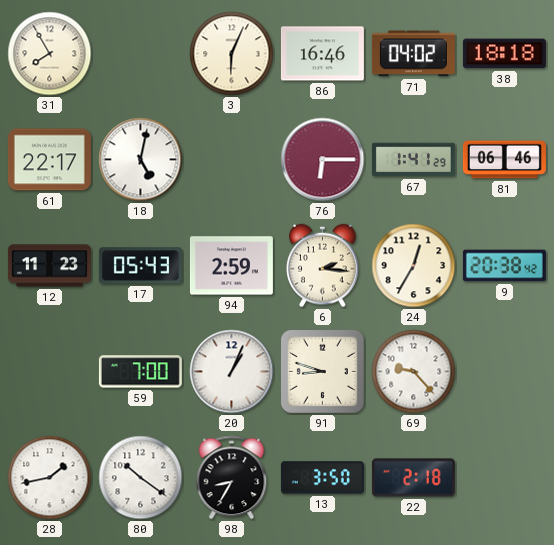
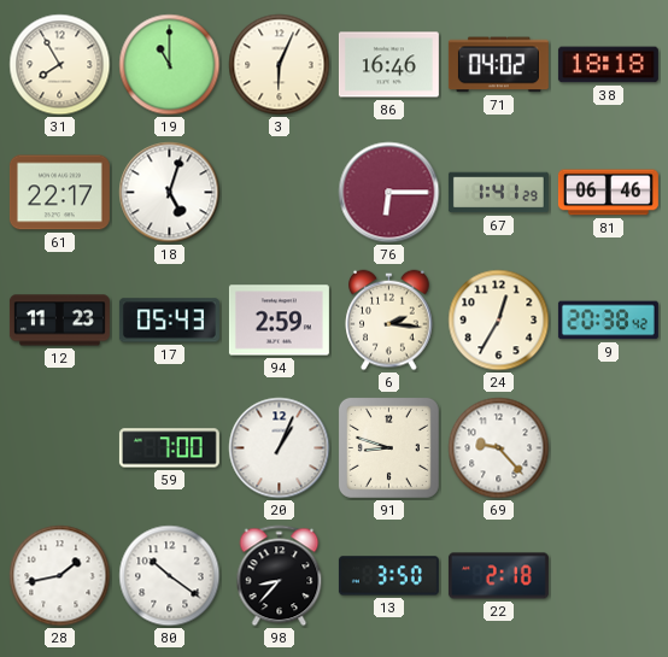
19: none -> 11:00
18: 5:02 -> 5:03
98: 8:35 -> 8:37
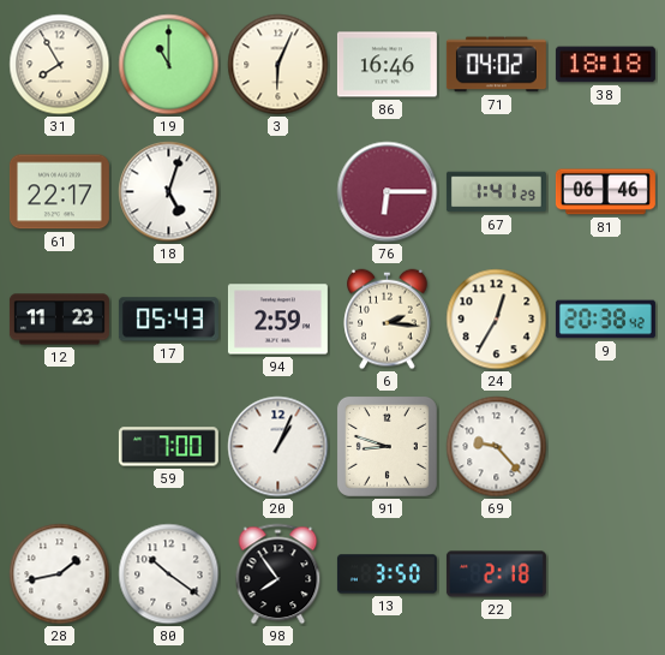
98: 8:37 -> 7:54
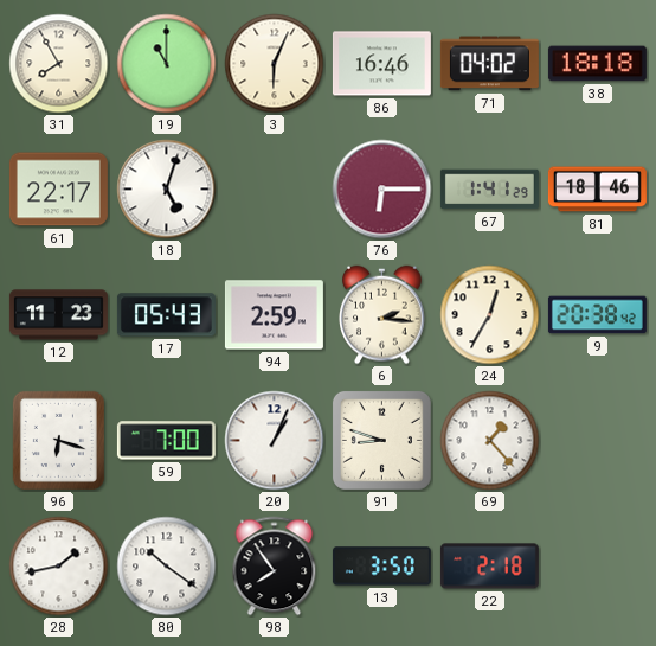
81: 06:46 -> 18:46
96: none -> 6:18
69: 9:23 -> 1:23
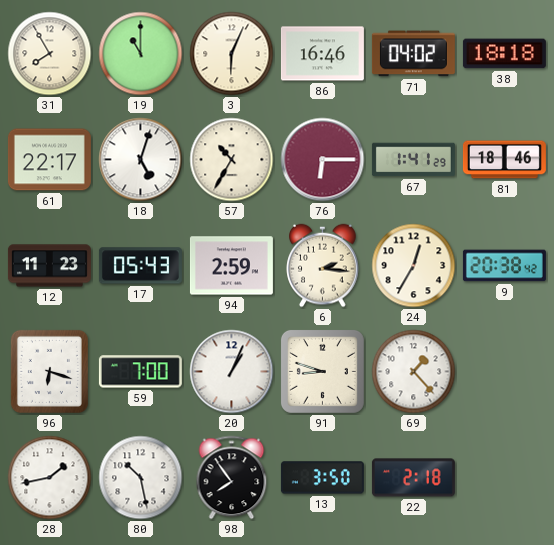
57: none -> 10:35
80: 10:21 -> 10:28
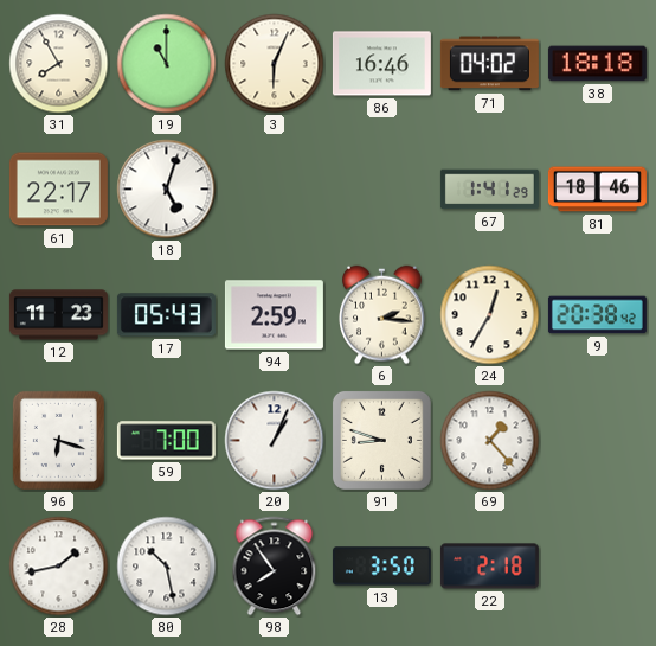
57: 10:35 -> none
76: 6:15 -> none
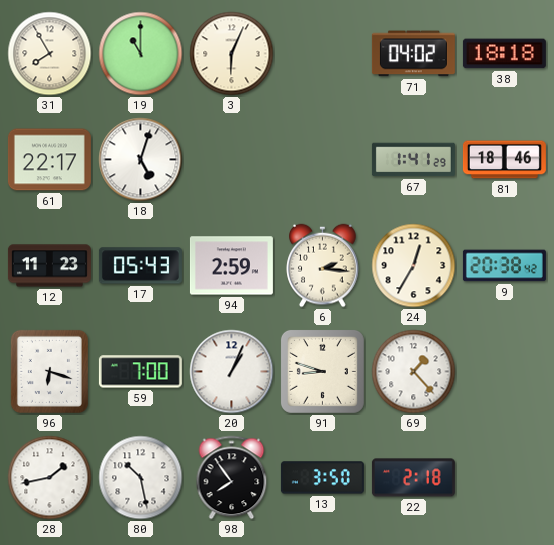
86: 16:46 -> none
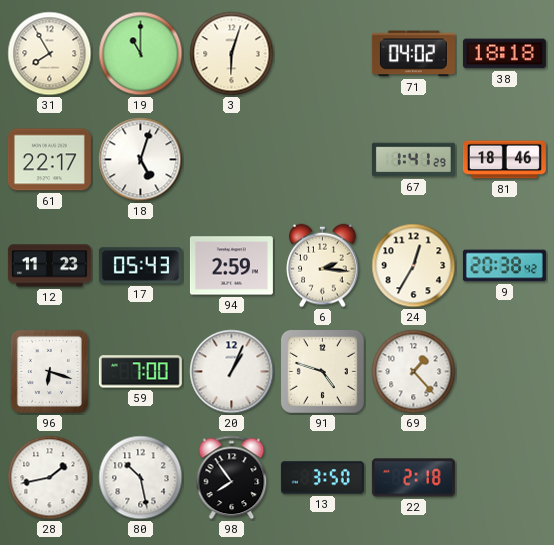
3: 6:04 -> 6:03
91: 8:48 -> 4:48
